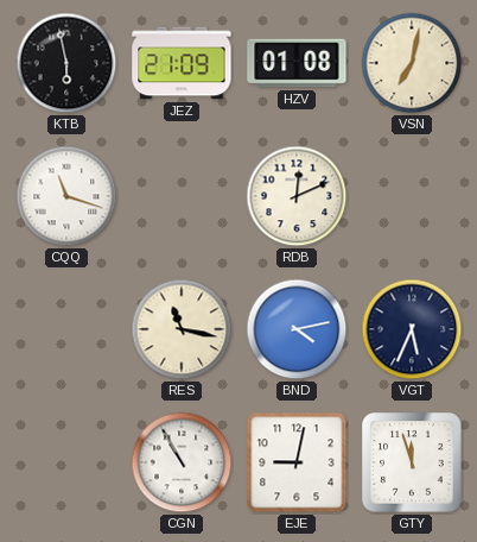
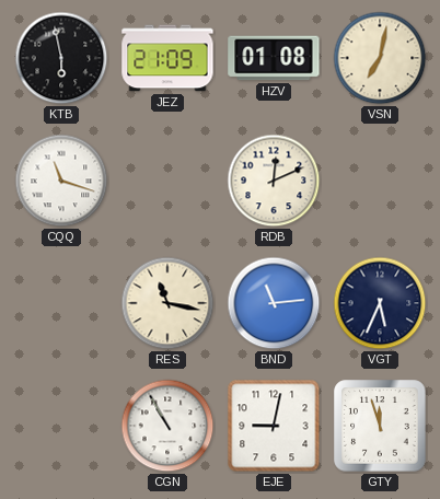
BND: 4:13 -> 11:14
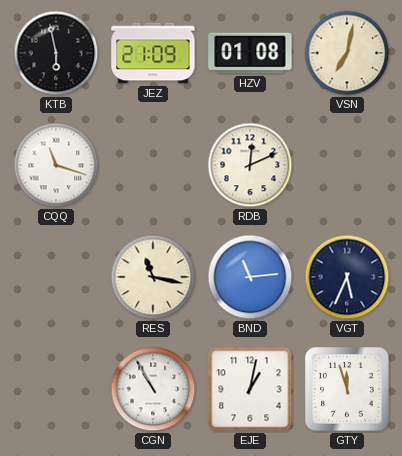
EJE: 9:02 -> 1:02
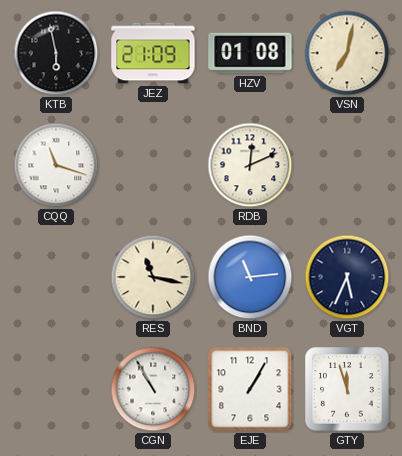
EJE: 1:02 -> 1:05
